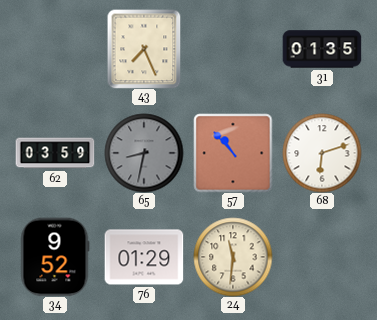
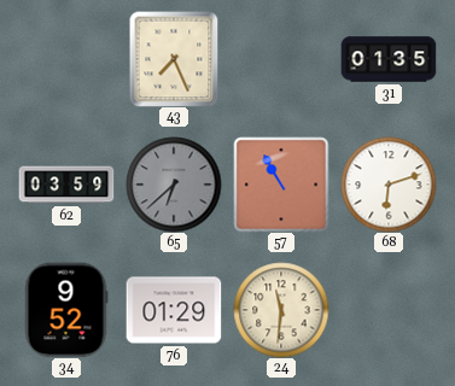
65: 8:32 -> 6:38
57: 10:53 -> 10:55
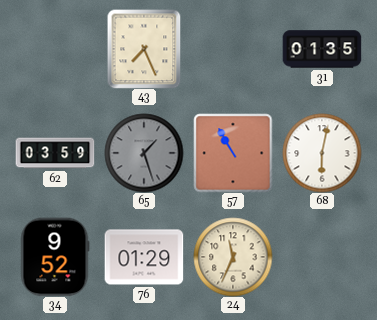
65: 6:38 -> 1:27
68: 6:12 -> 6:02
24: 11:31 -> 11:34
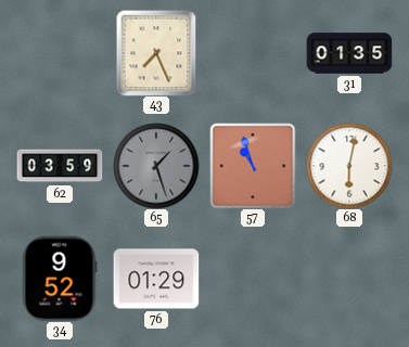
57: 10:55 -> 10:57
24: 11:34 -> none
